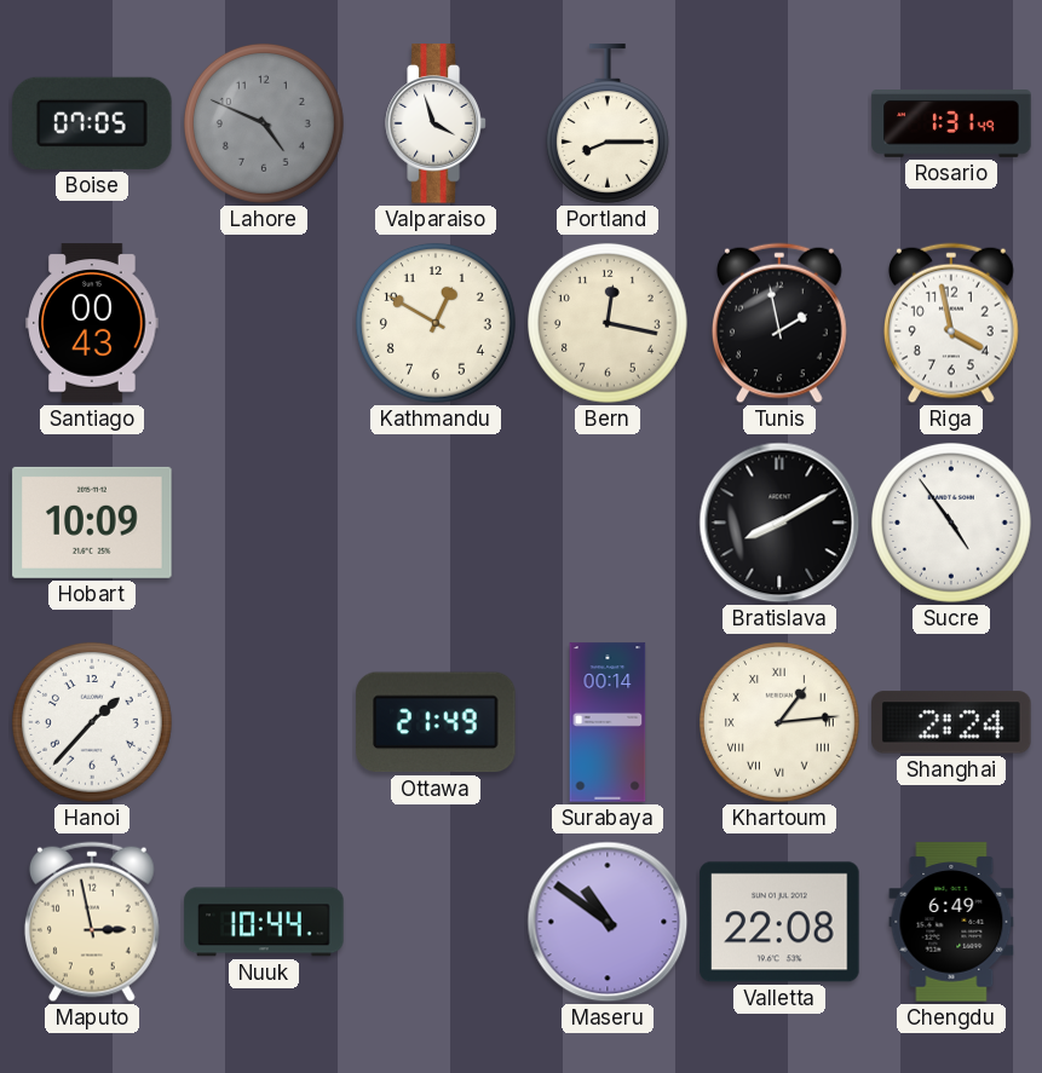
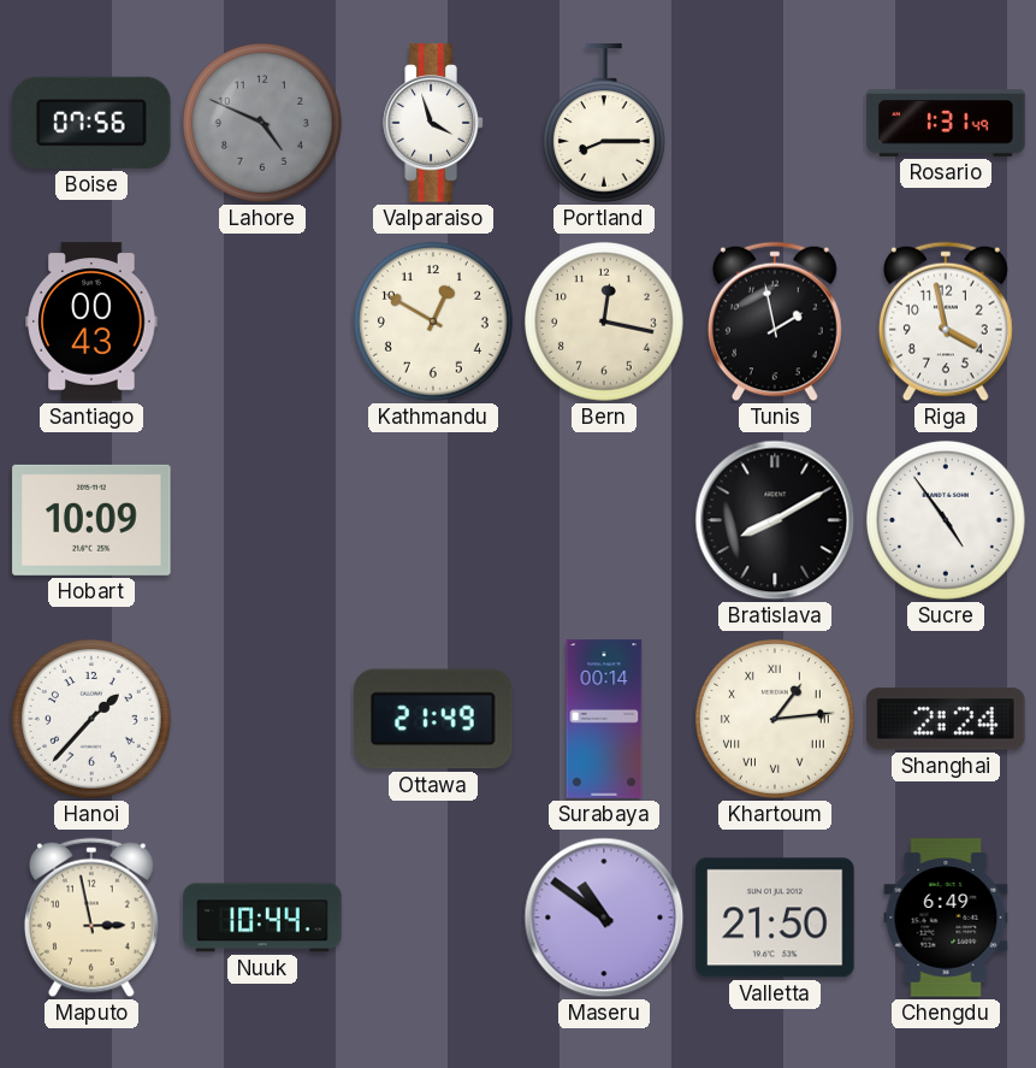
Boise: 07:05 -> 07:56
Valletta: 22:08 -> 21:50
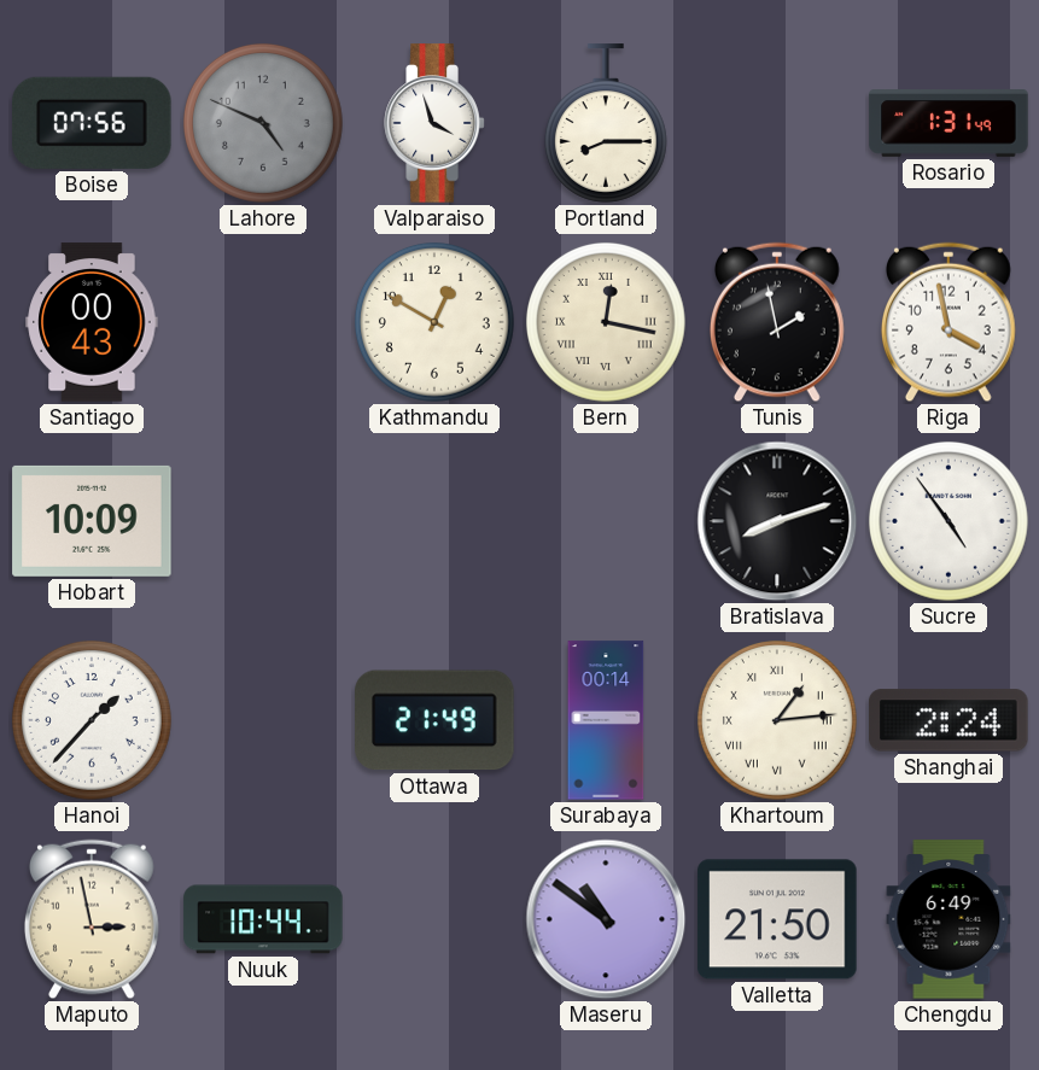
Bern numerals: Arabic -> Roman
Bratislava: 8:10 -> 8:12
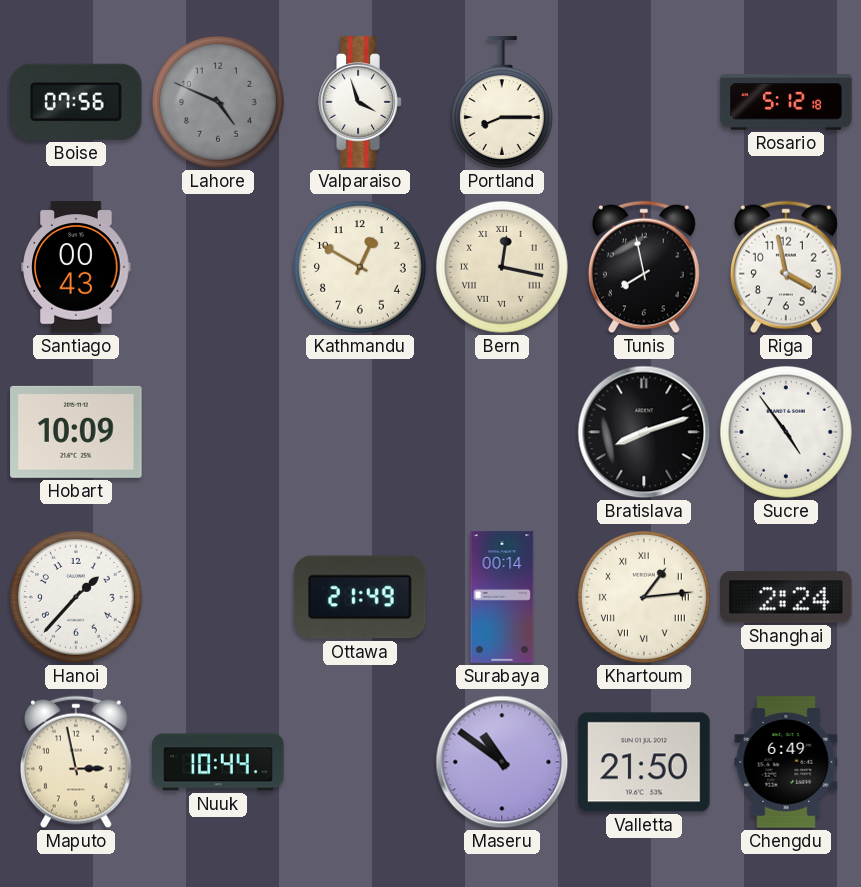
Rosario: 1:31 -> 5:12
Tunis: 1:58 -> 7:58
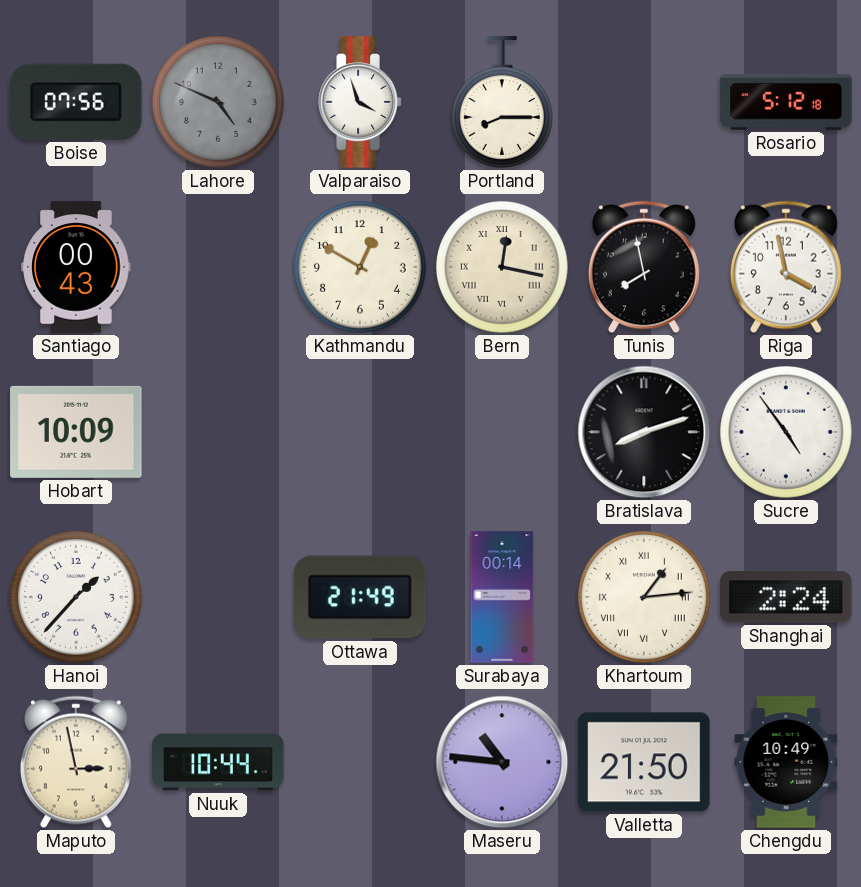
Maseru: 10:51 -> 10:46
Chengdu: 6:49 -> 10:49
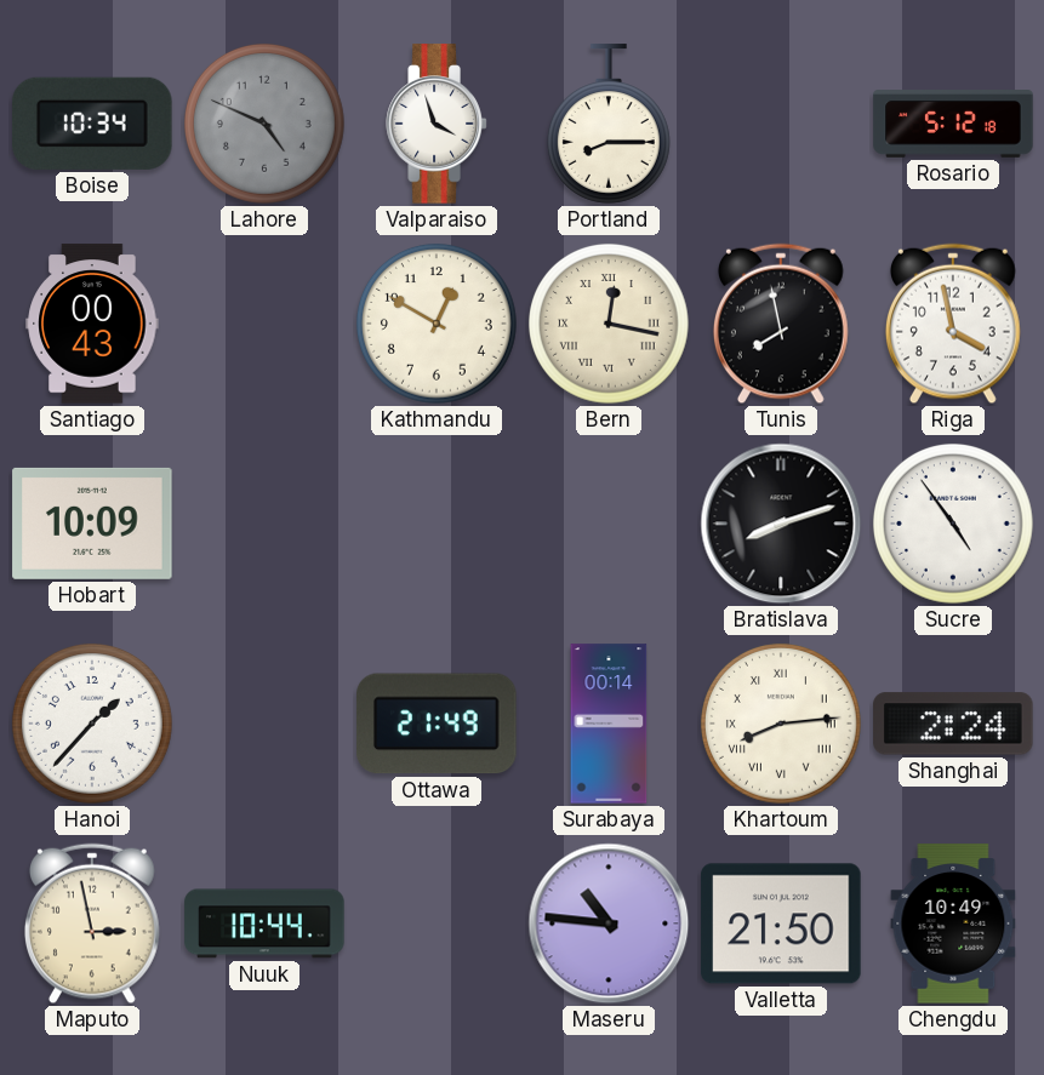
Boise: 07:56 -> 10:34
Khartoum: 1:14 -> 8:14
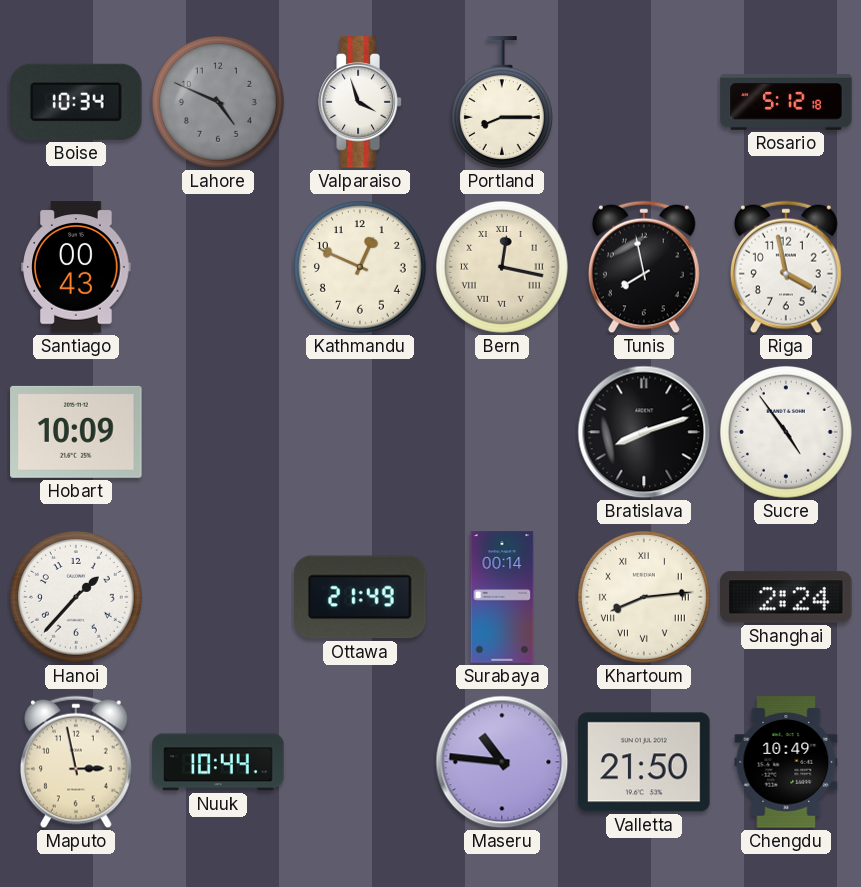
Kathmandu: 12:50 -> 12:49
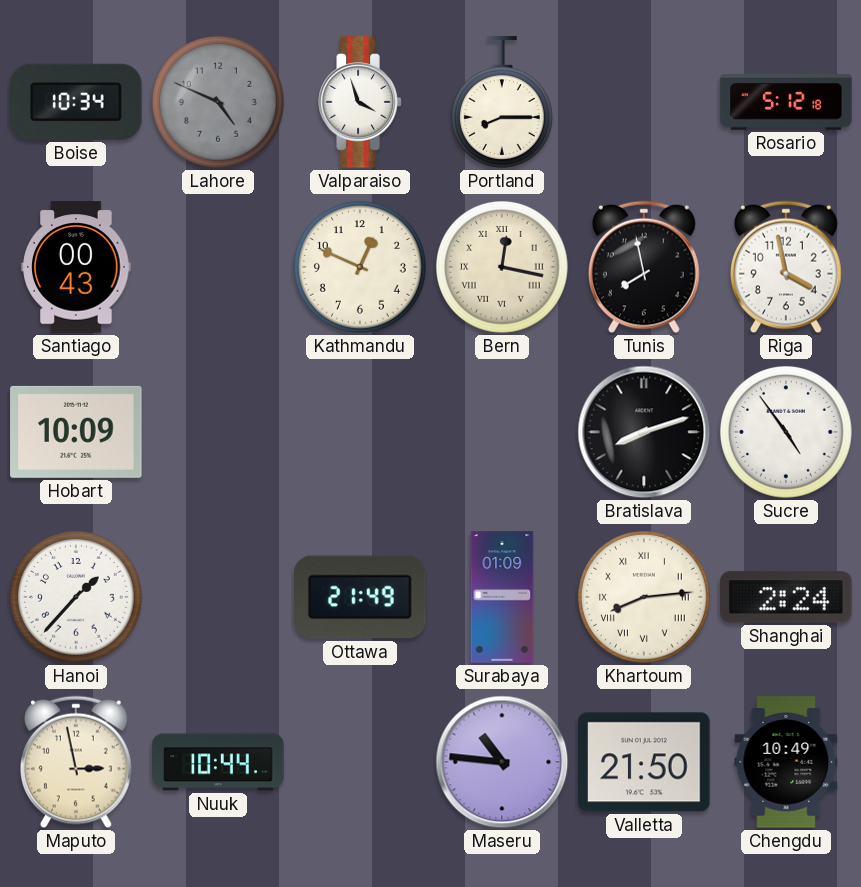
Surabaya: 00:14 -> 01:09
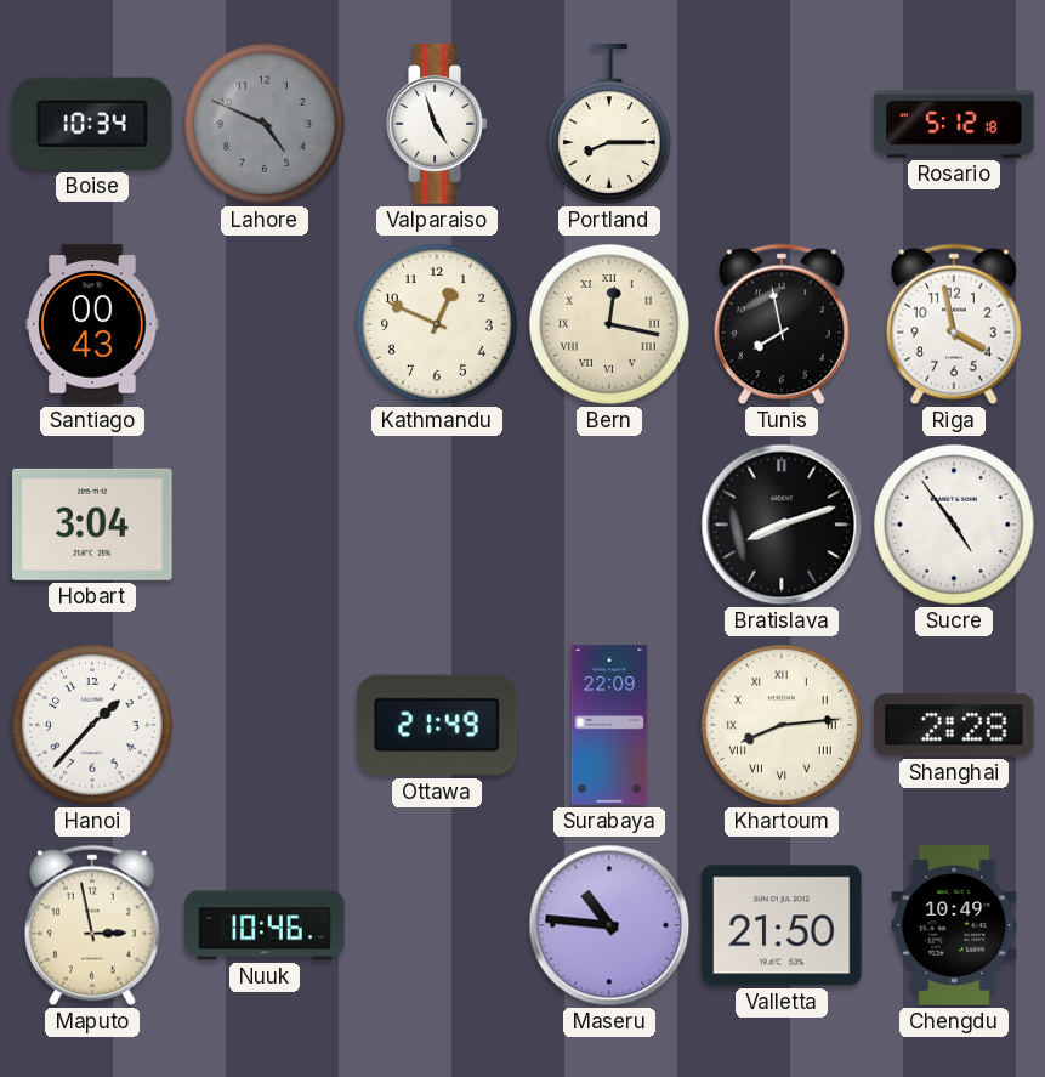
Valparaiso: 3:57 -> 4:57
Hobart: 10:09 -> 3:04
Surabaya: 01:09 -> 22:09
Shanghai: 2:24 -> 2:28
Nuuk: 10:44 -> 10:46
